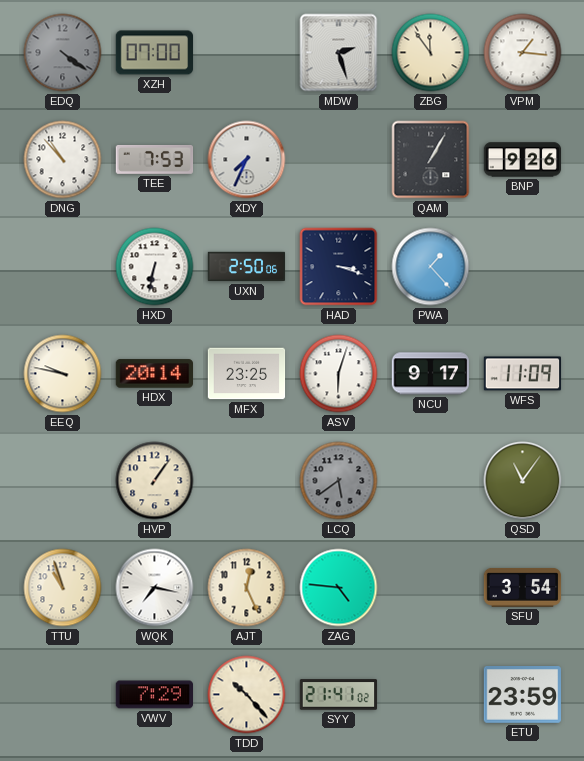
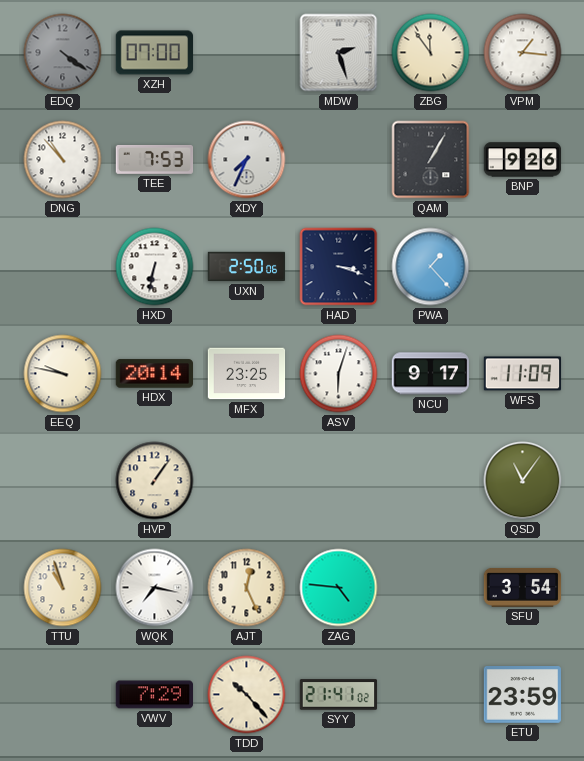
LCQ: 5:39 -> none
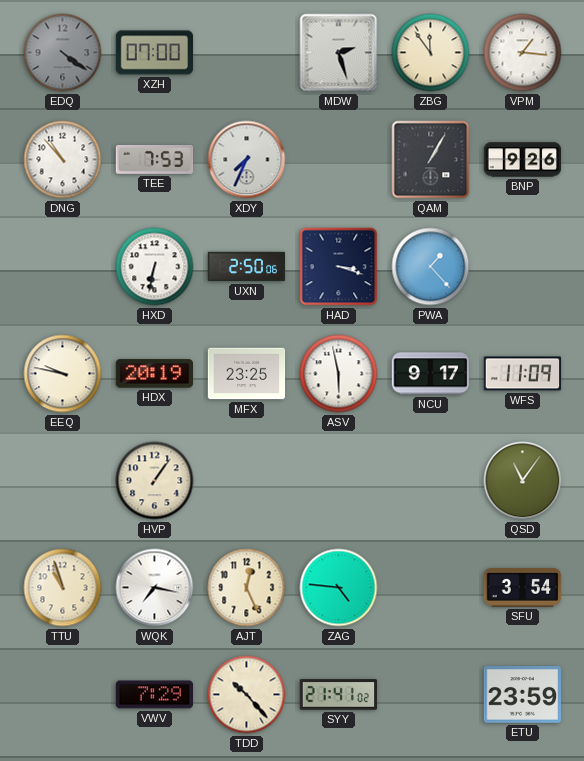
HDX: 20:14 -> 20:19
ASV: 6:03 -> 5:58
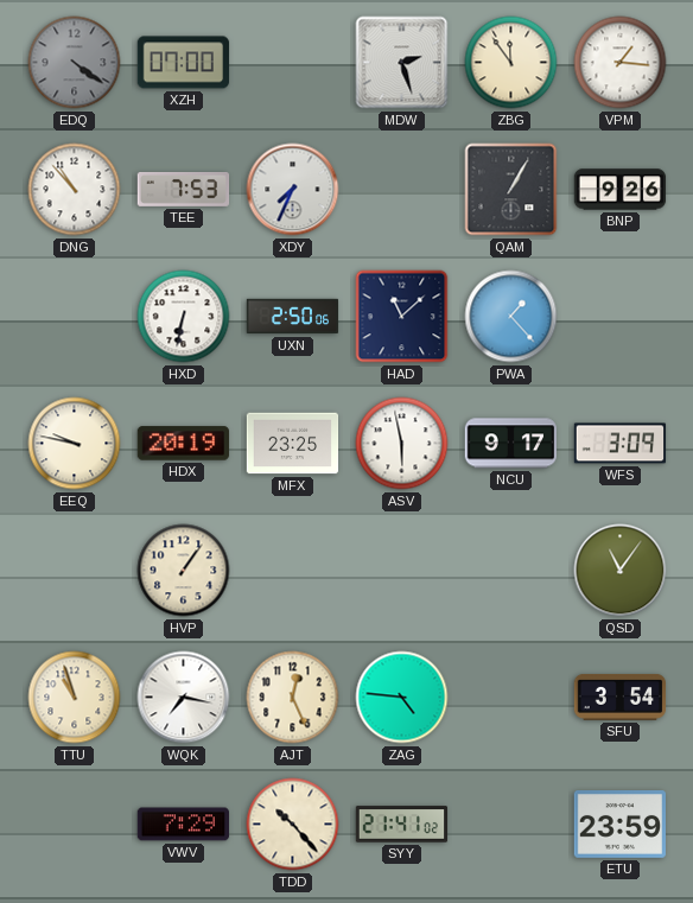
HAD: 3:18 -> 11:08
WFS: 11:09 -> 3:09
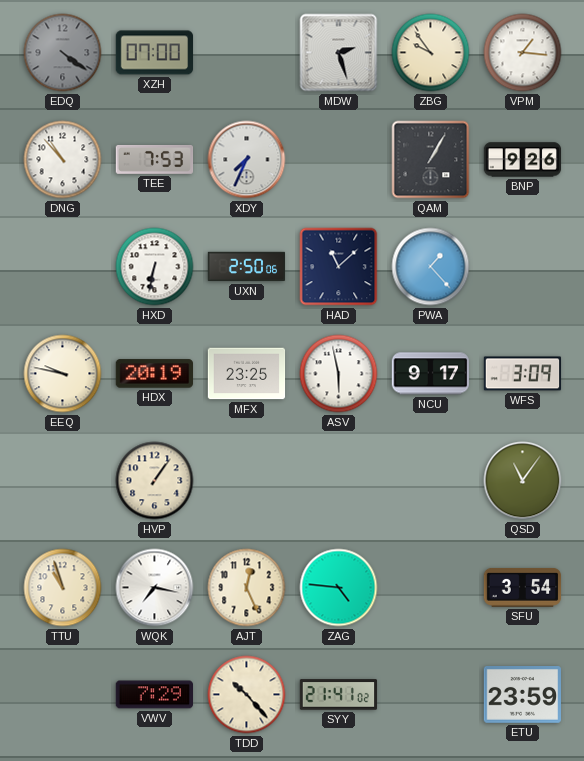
ZBG: 11:54 -> 9:54
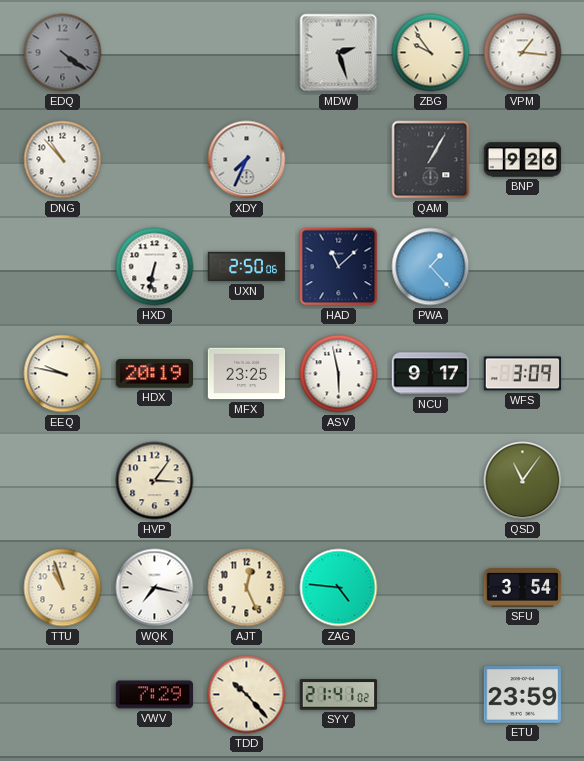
XZH: 07:00 -> none
TEE: 7:53 -> none
HVP: 1:06 -> 3:06
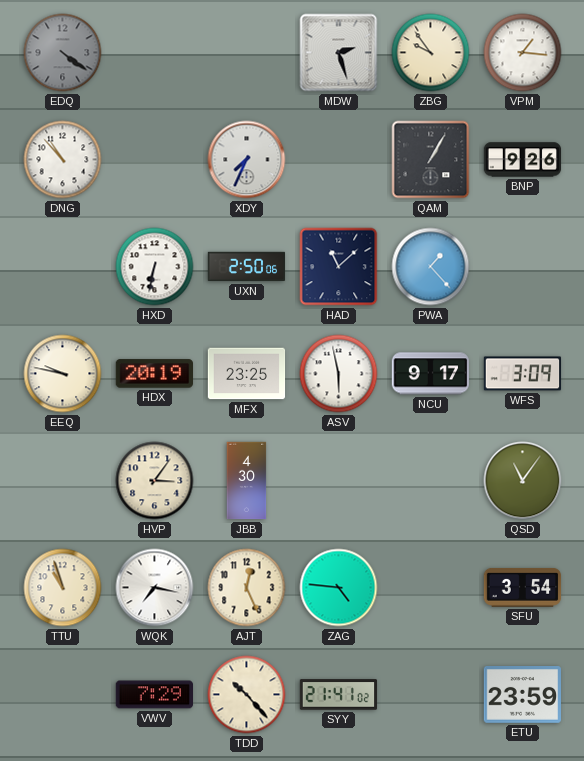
JBB: none -> 4:30
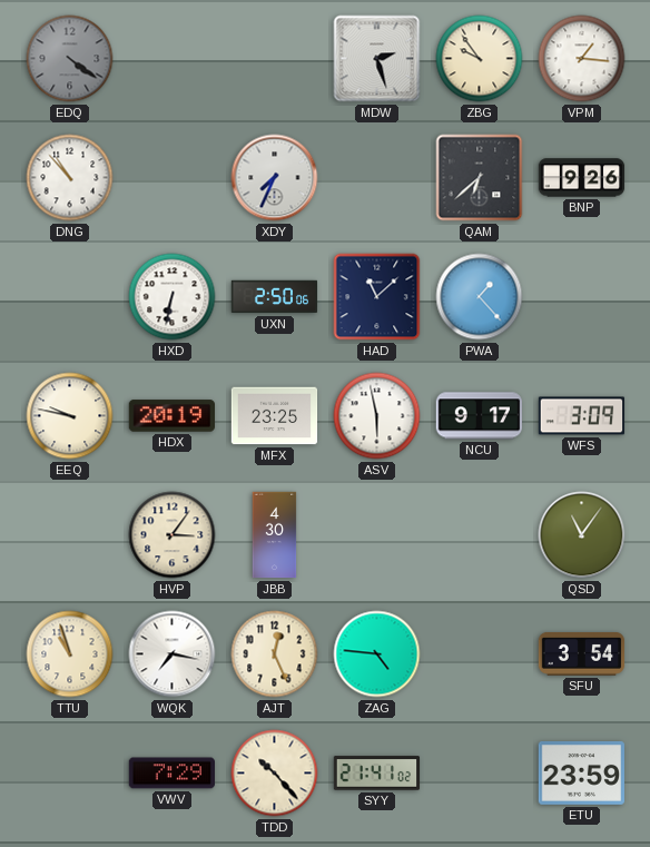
QAM: 1:05 -> 6:38
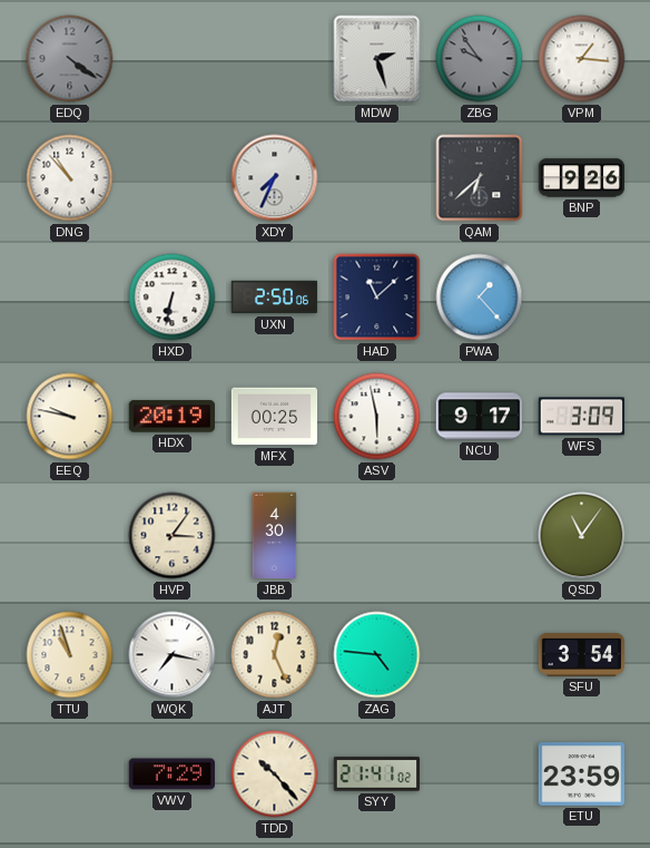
ZBG dial: cream -> grey
MFX: 23:25 -> 00:25
